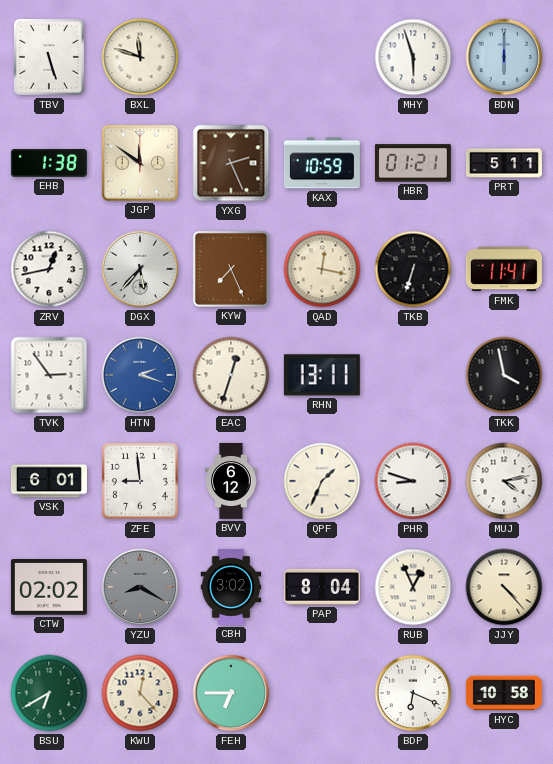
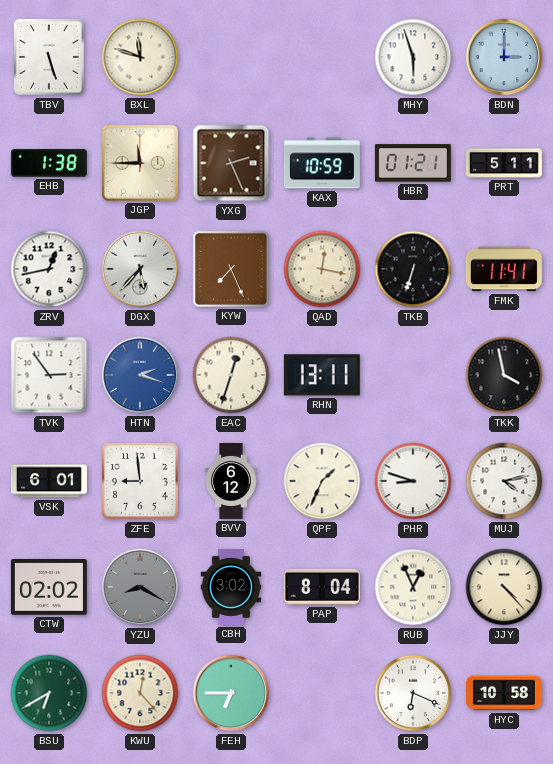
BDN: 6:00 -> 3:00
JGP: 11:51 -> 11:45
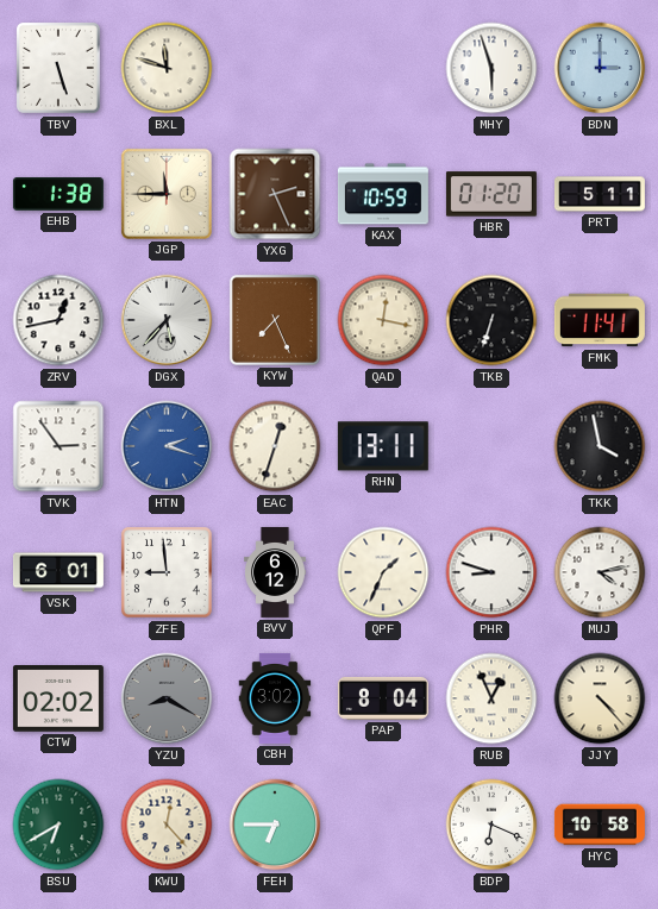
HBR: 01:21 -> 01:20
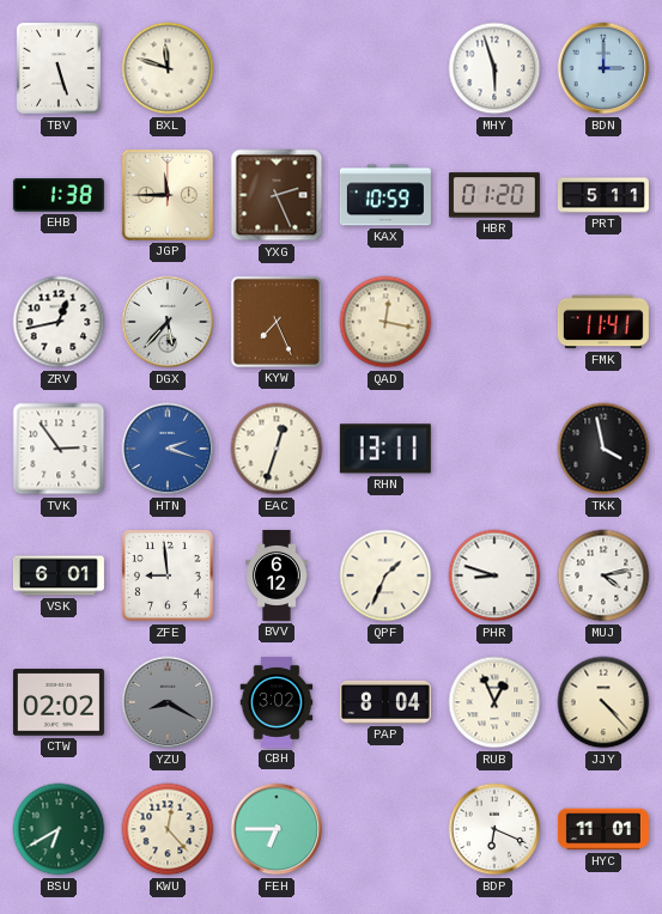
TKB: 6:33 -> none
HYC: 10:58 -> 11:01
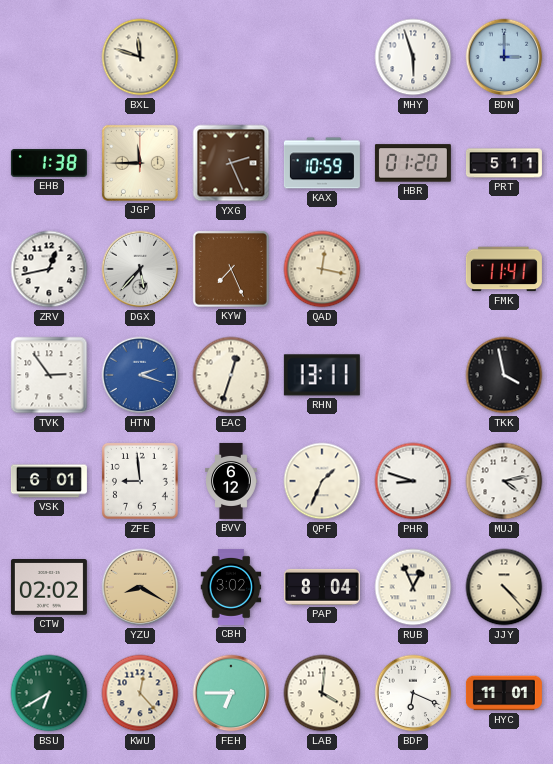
TBV: 5:27 -> none
YZU dial: grey -> champagne
LAB: none -> 4:01
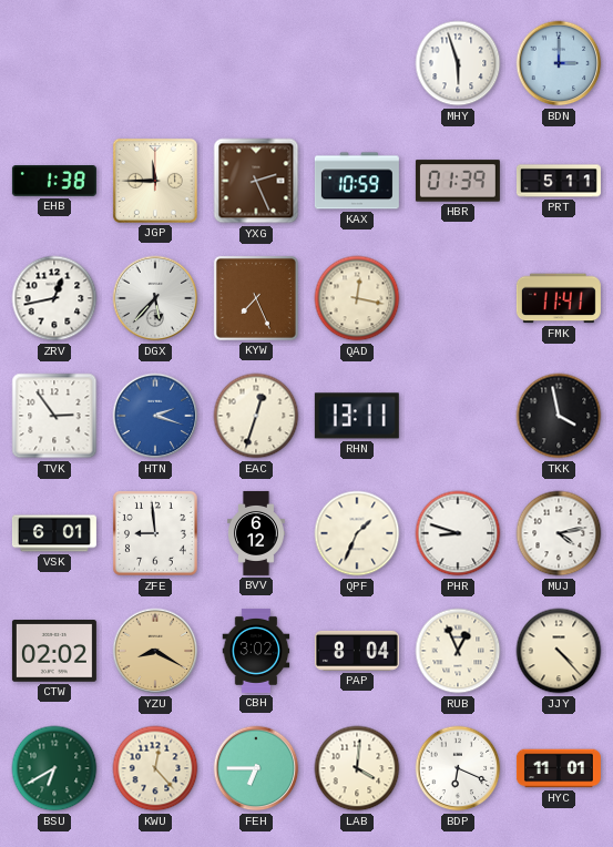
BXL: 11:48 -> none
HBR: 01:20 -> 01:39
